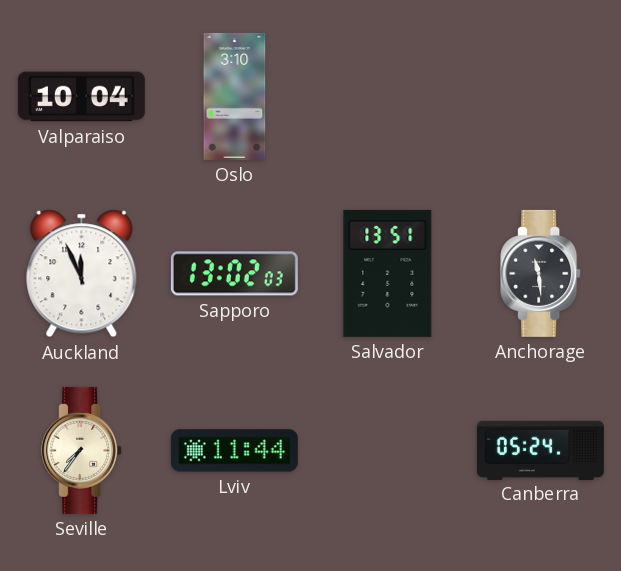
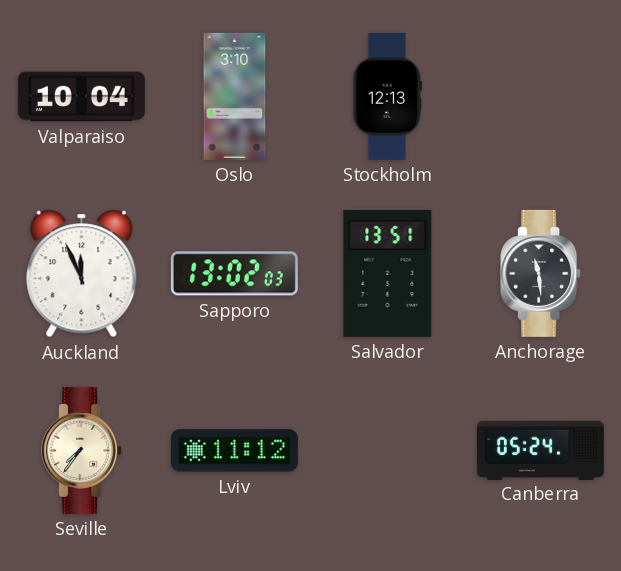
Stockholm: none -> 12:13
Lviv: 11:44 -> 11:12
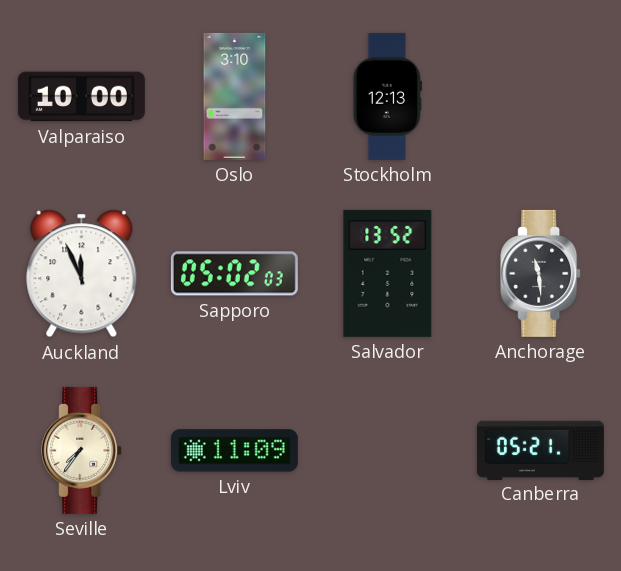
Valparaiso: 10:04 -> 10:00
Sapporo: 13:02 -> 05:02
Salvador: 13:51 -> 13:52
Lviv: 11:12 -> 11:09
Canberra: 05:24 -> 05:21
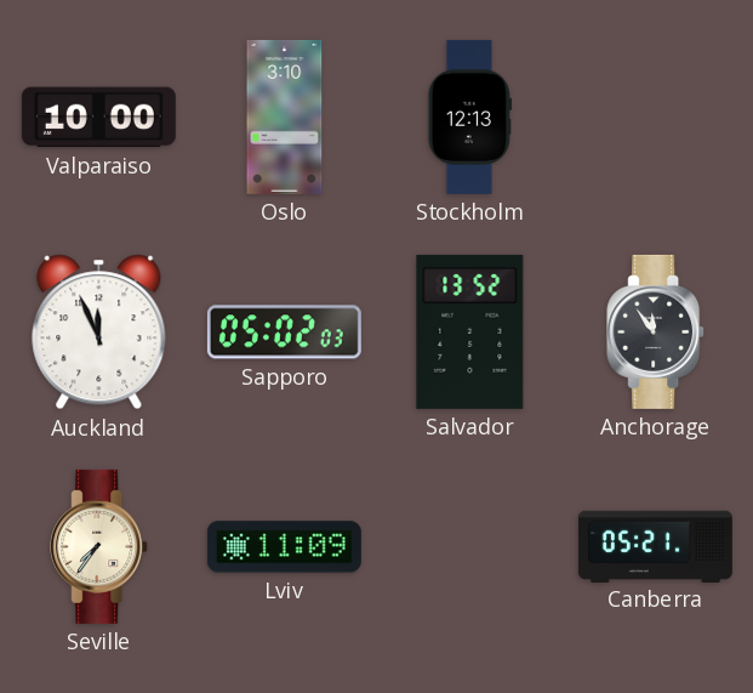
Anchorage: 11:29 -> 11:54
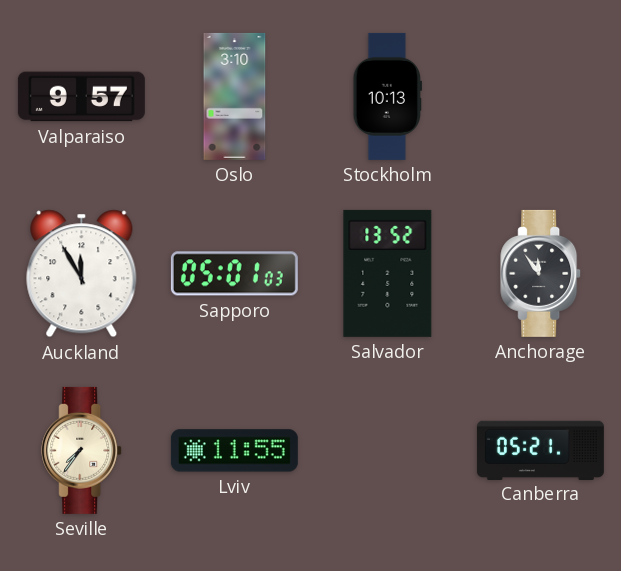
Valparaiso: 10:00 -> 9:57
Stockholm: 12:13 -> 10:13
Auckland: 11:56 -> 11:55
Sapporo: 05:02 -> 05:01
Lviv: 11:09 -> 11:55
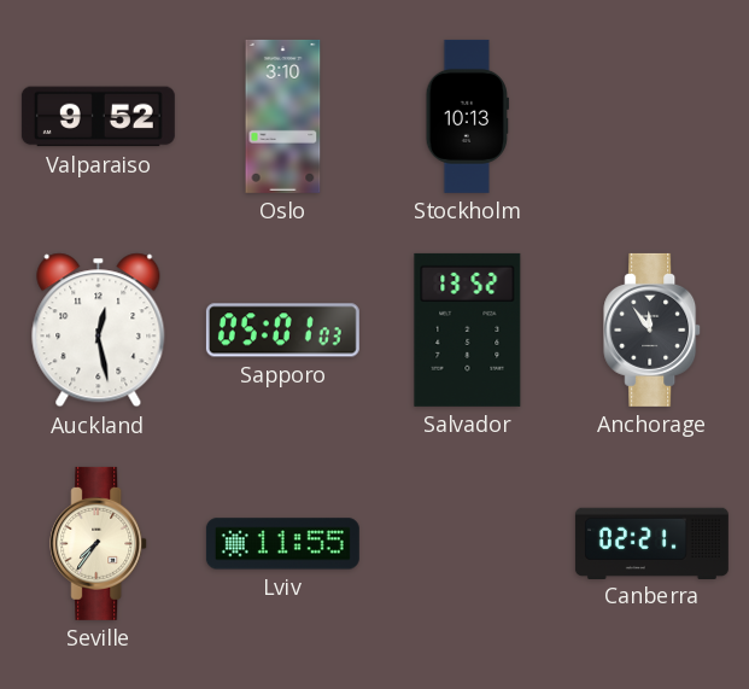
Valparaiso: 9:57 -> 9:52
Auckland: 11:55 -> 12:28
Canberra: 05:21 -> 02:21
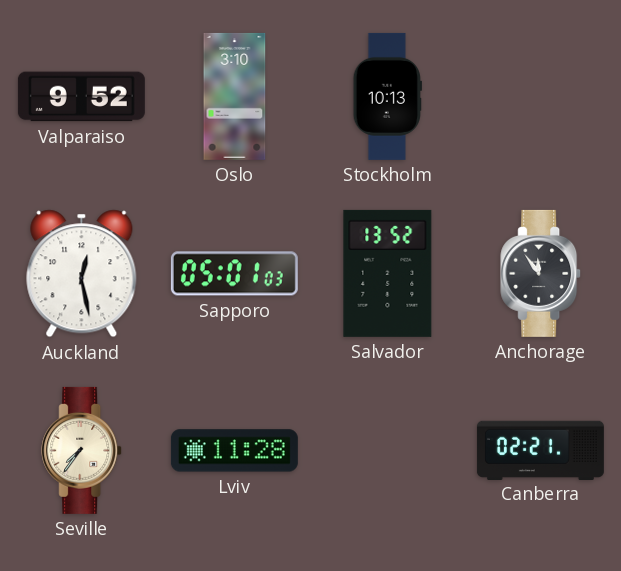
Lviv: 11:55 -> 11:28
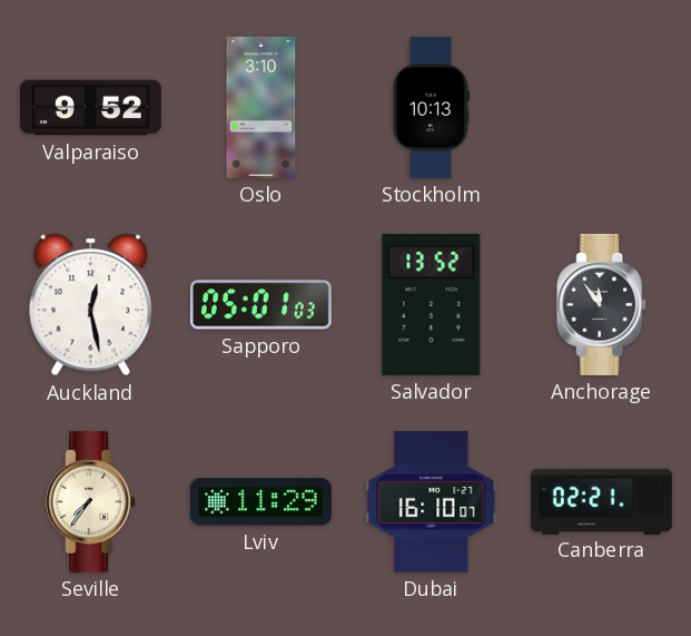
Lviv: 11:28 -> 11:29
Dubai: none -> 16:10
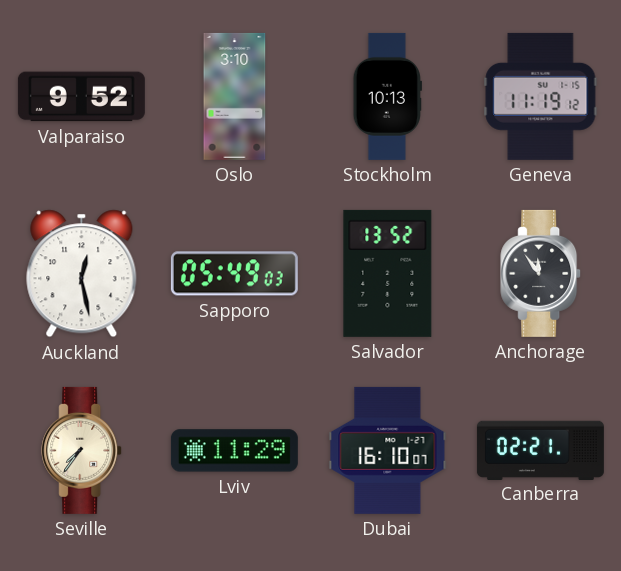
Geneva: none -> 11:19
Sapporo: 05:01 -> 05:49
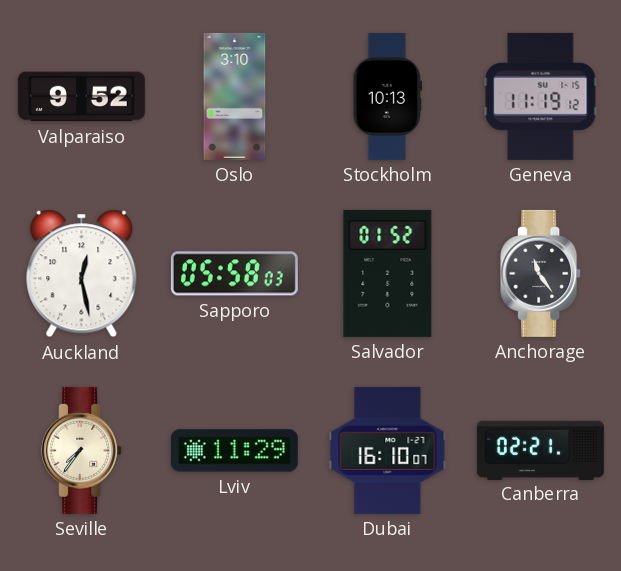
Sapporo: 05:49 -> 05:58
Salvador: 13:52 -> 01:52
Anchorage: 11:54 -> 11:24
